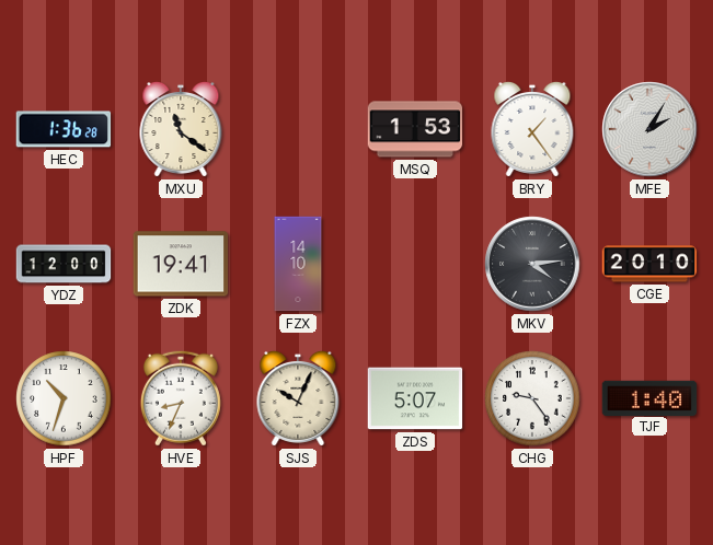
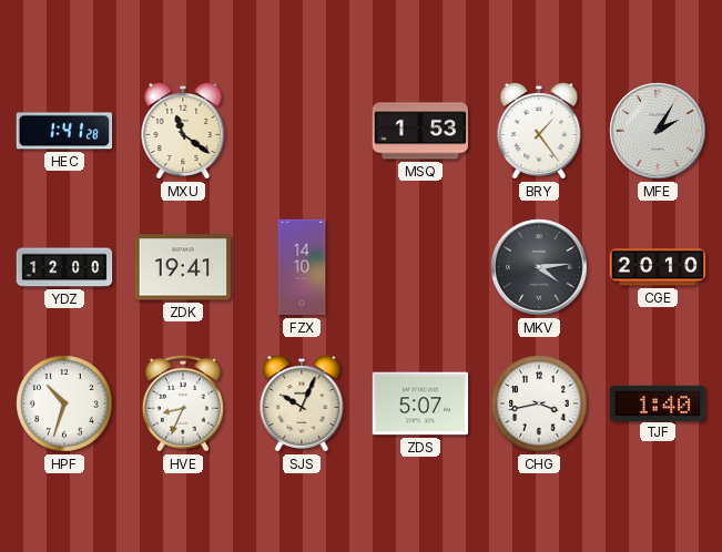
HEC: 1:36 -> 1:41
CHG: 9:24 -> 3:43
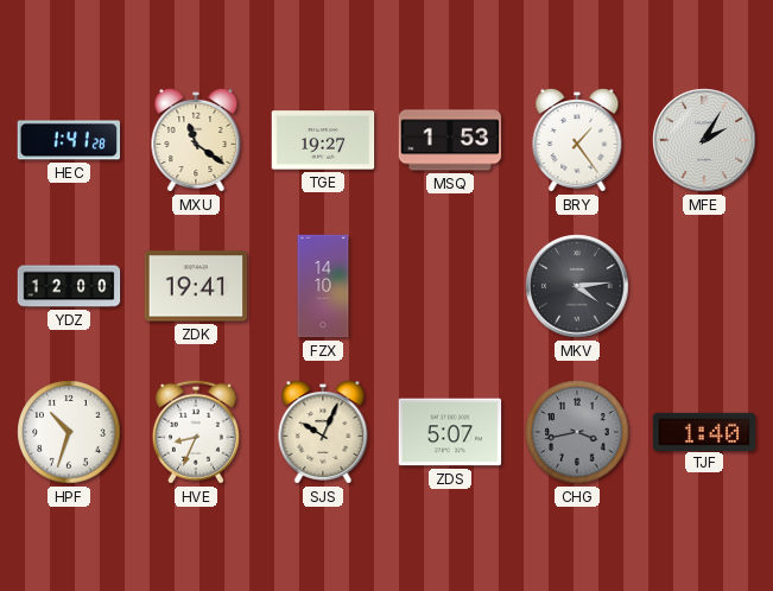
TGE: none -> 19:27
CGE: 20:10 -> none
CHG dial: white -> grey
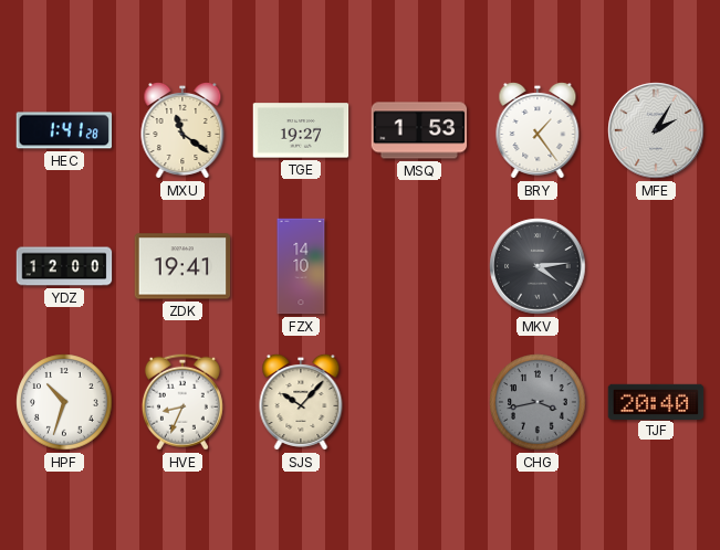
SJS: 10:04 -> 10:07
ZDS: 5:07 -> none
TJF: 1:40 -> 20:40
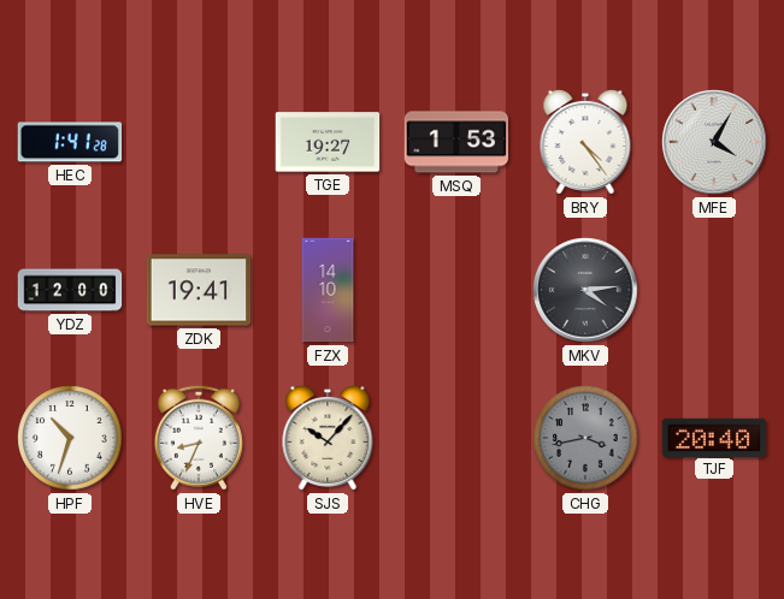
MXU: 11:21 -> none
BRY: 1:24 -> 4:24
MFE: 2:05 -> 4:05
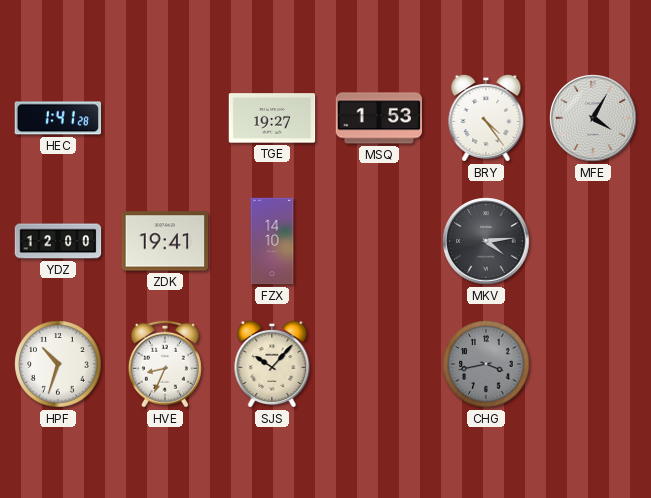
TJF: 20:40 -> none
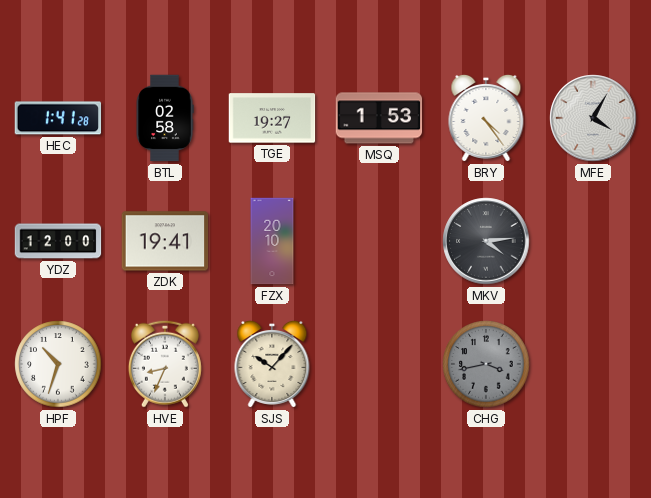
BTL: none -> 02:58
FZX: 14:10 -> 20:10
